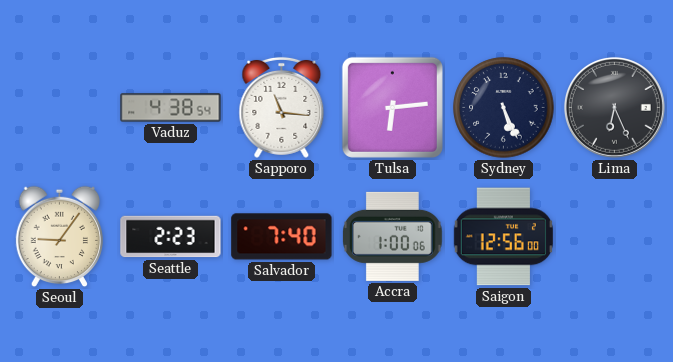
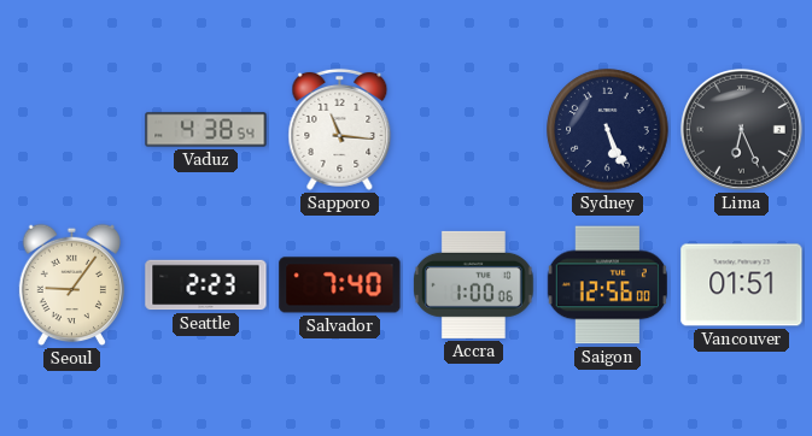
Tulsa: 6:14 -> none
Vancouver: none -> 01:51
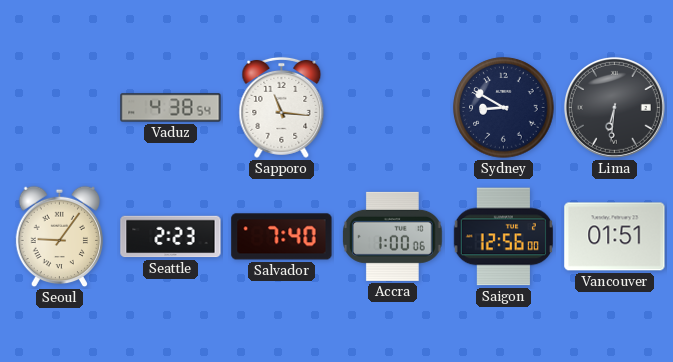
Sydney: 5:26 -> 8:50
Lima: 6:26 -> 6:31
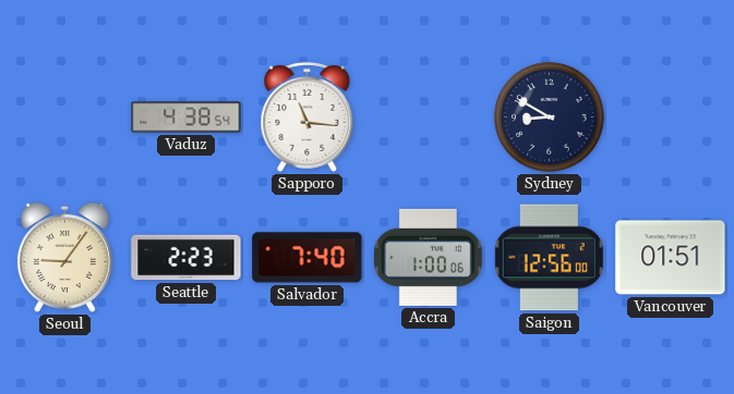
Lima: 6:31 -> none
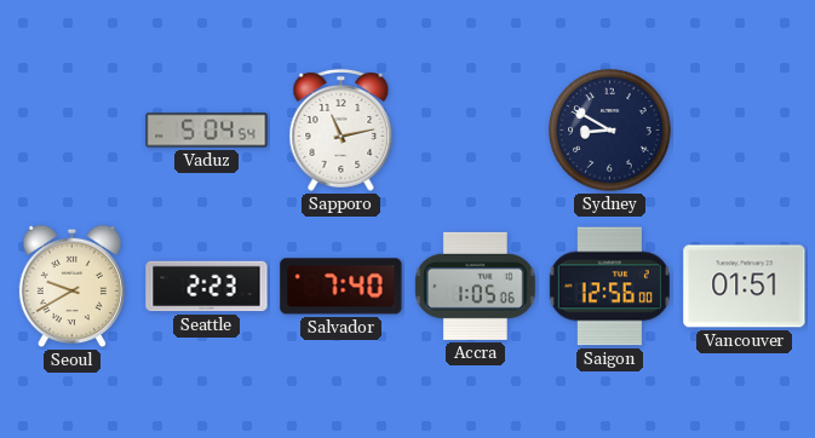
Vaduz: 4:38 -> 5:04
Sapporo: 11:16 -> 11:13
Seoul: 9:06 -> 9:40
Accra: 1:00 -> 1:05
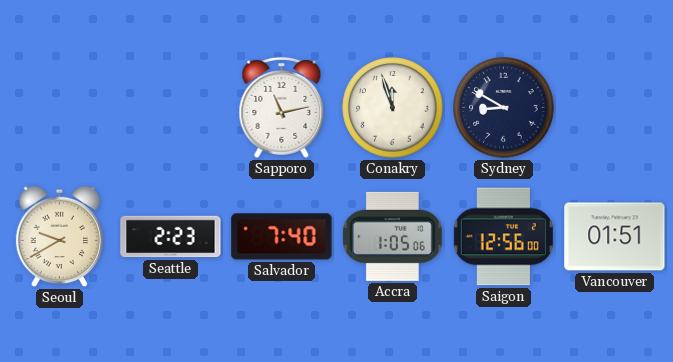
Vaduz: 5:04 -> none
Conakry: none -> 11:57
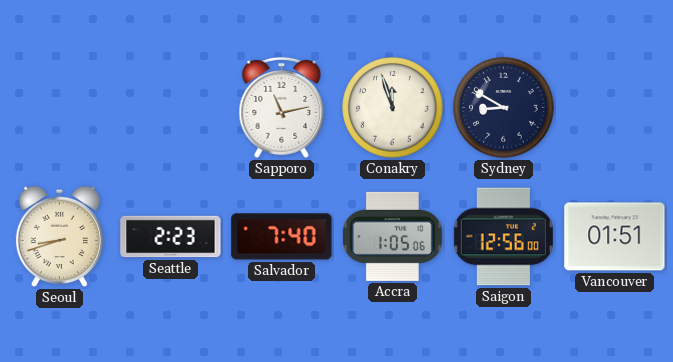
Seoul: 9:40 -> 8:42
